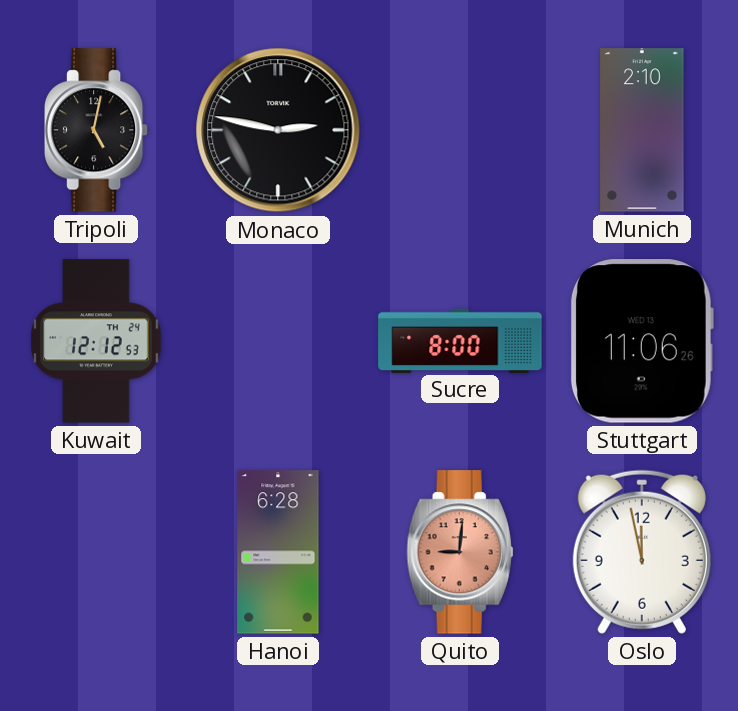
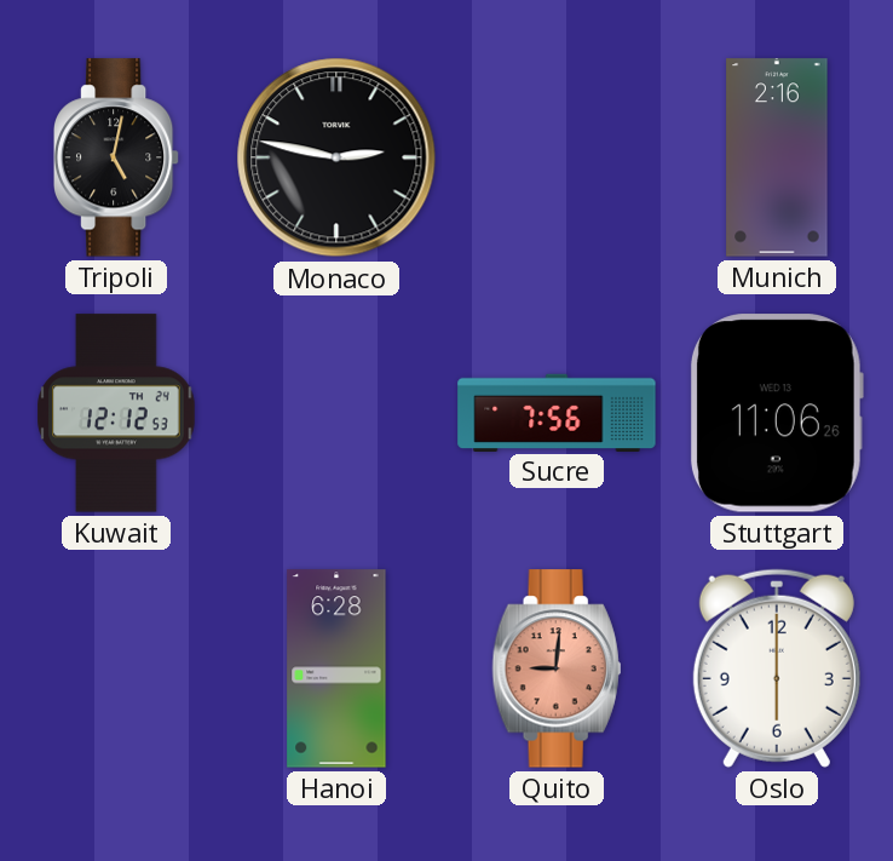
Munich: 2:10 -> 2:16
Sucre: 8:00 -> 7:56
Oslo: 11:58 -> 6:00
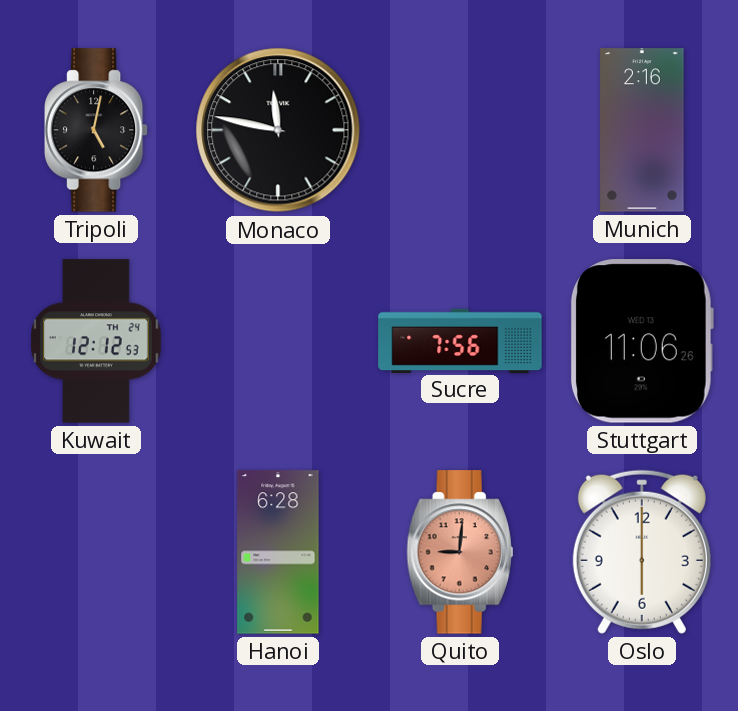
Monaco: 2:47 -> 11:47
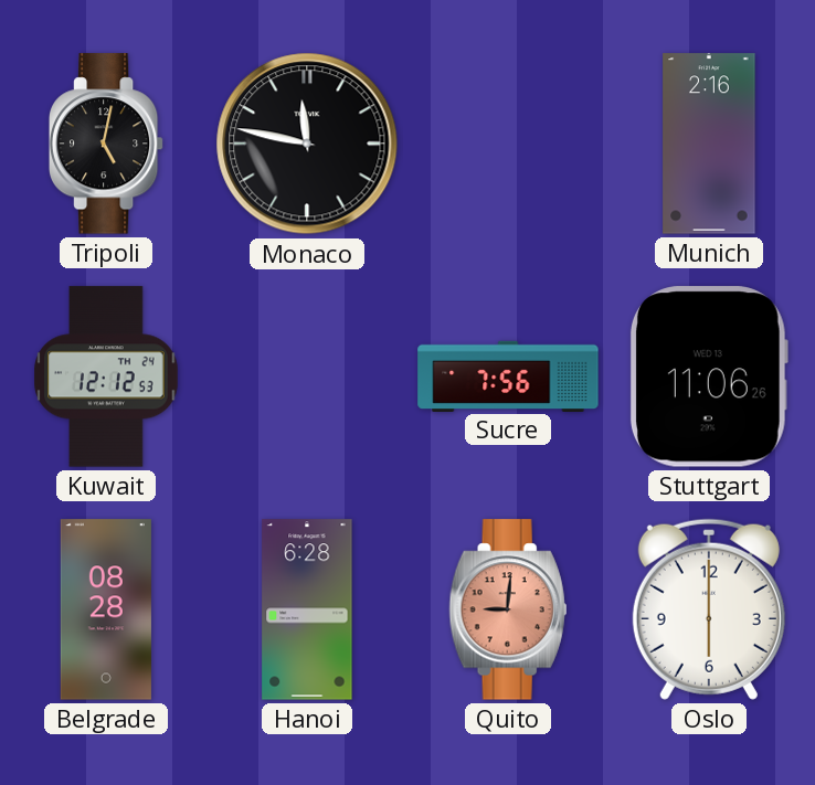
Belgrade: none -> 08:28
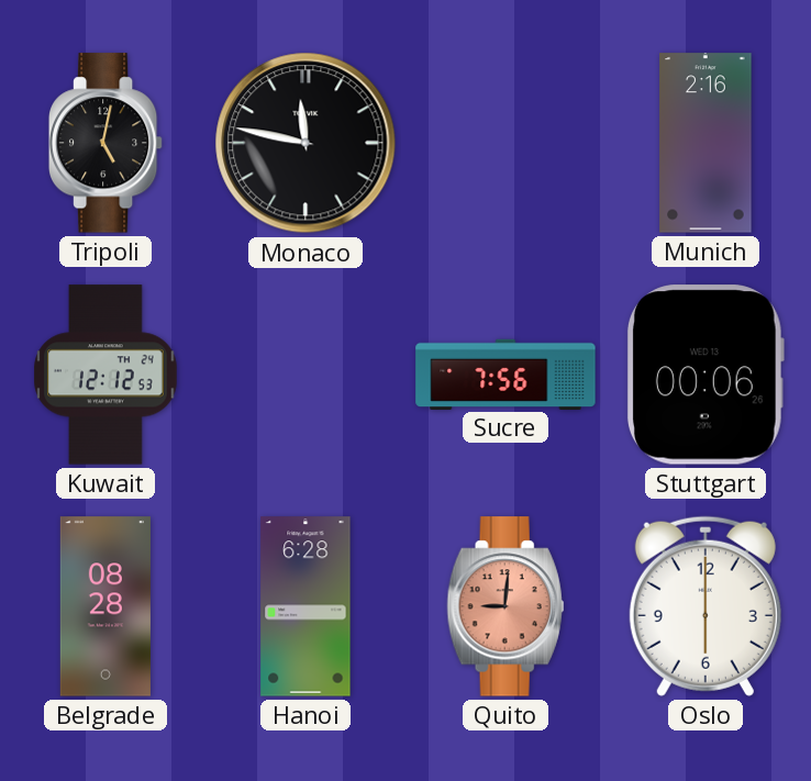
Stuttgart: 11:06 -> 00:06
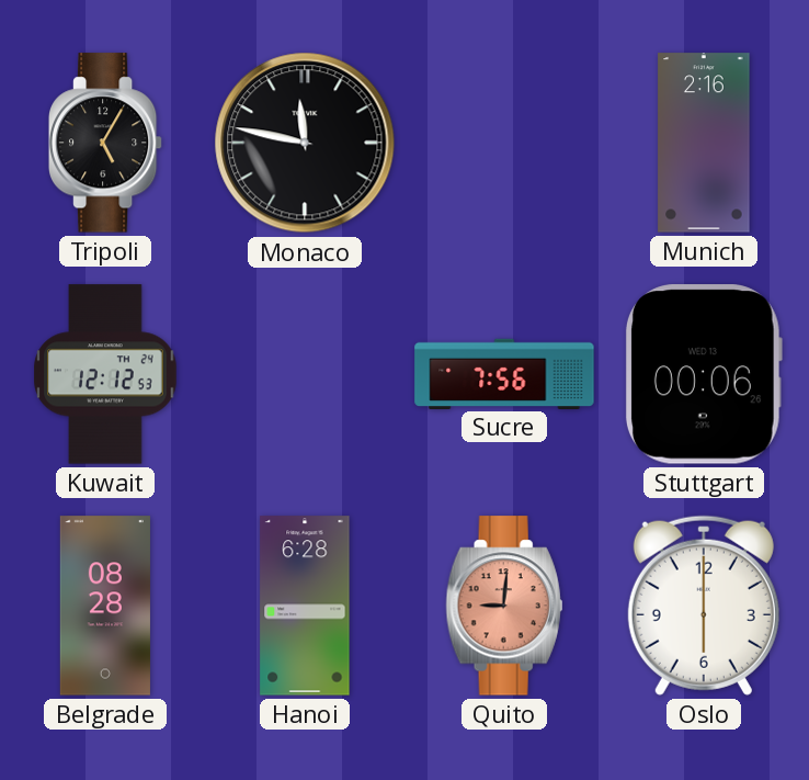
Tripoli: 5:02 -> 5:05
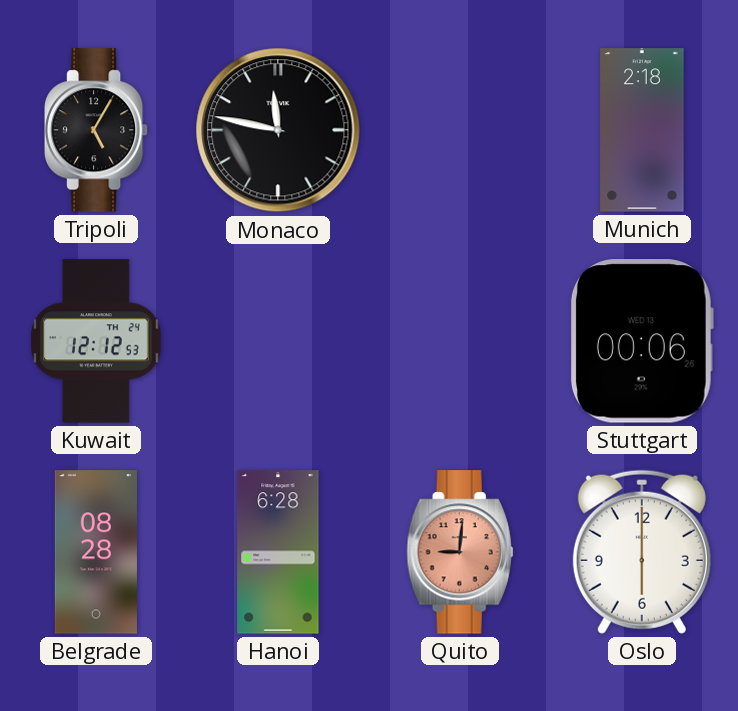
Munich: 2:16 -> 2:18
Sucre: 7:56 -> none
